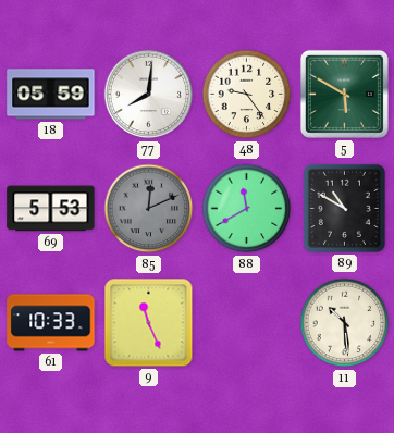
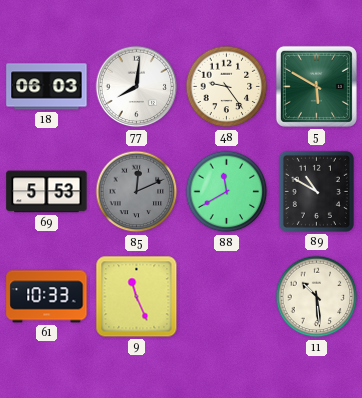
18: 05:59 -> 06:03
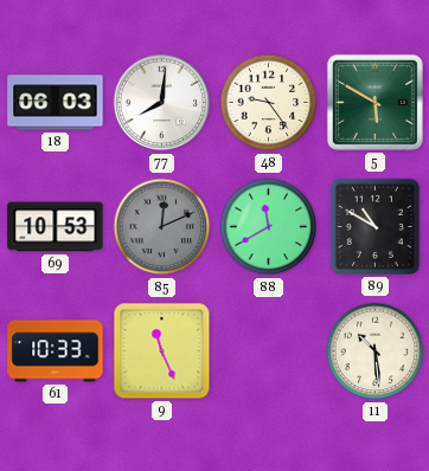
69: 5:53 -> 10:53
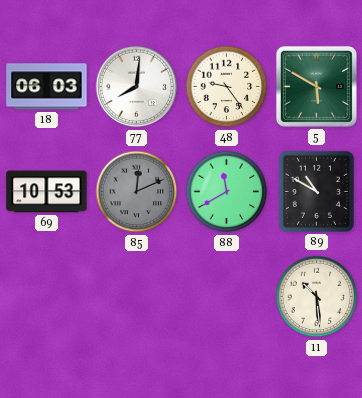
61: 10:33 -> none
9: 11:26 -> none
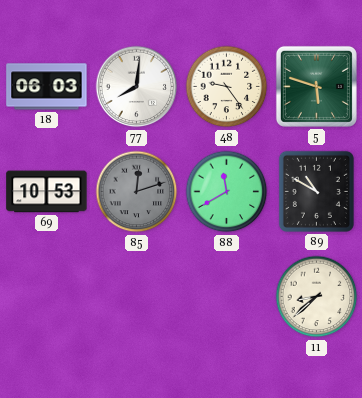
5: 5:50 -> 5:48
85: 12:11 -> 12:12
11: 10:29 -> 8:38
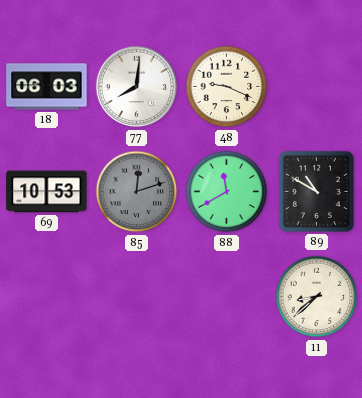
48: 9:24 -> 9:19
5: 5:48 -> none
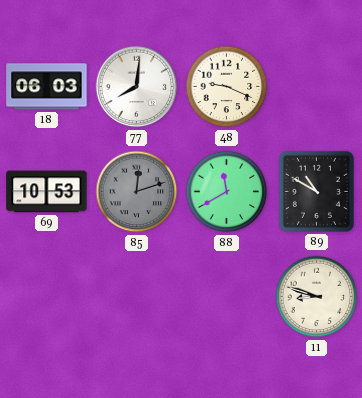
11: 8:38 -> 8:48
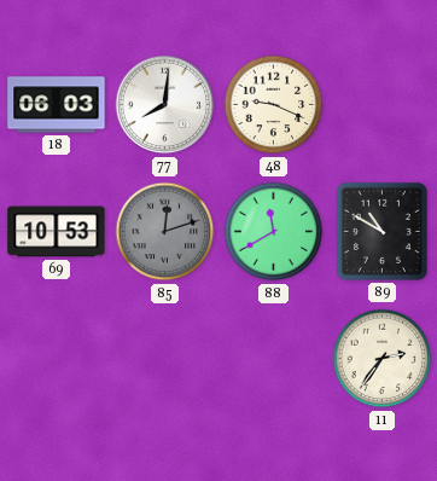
11: 8:48 -> 2:36
